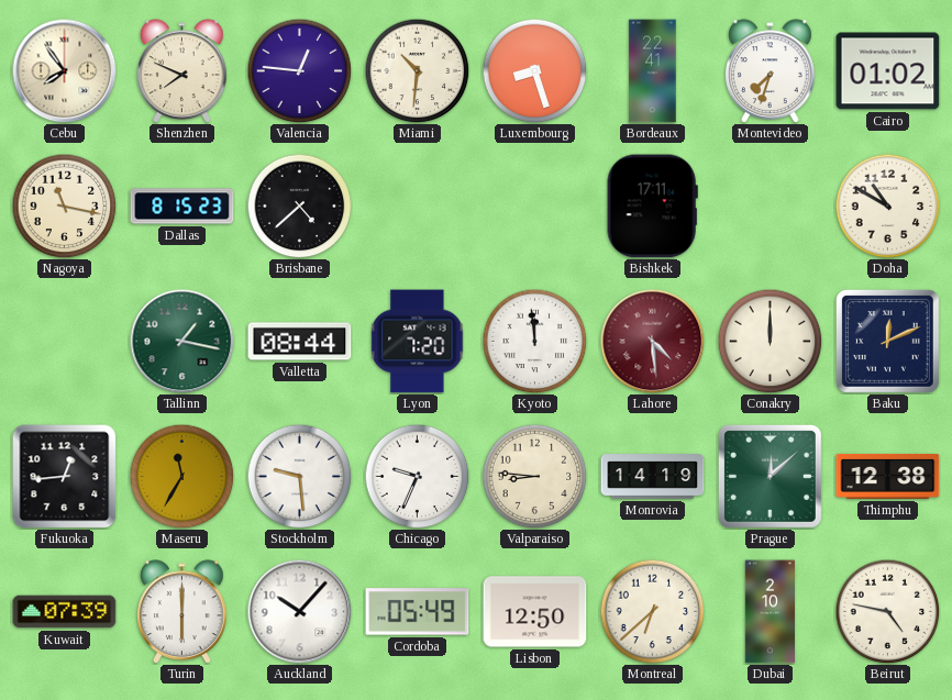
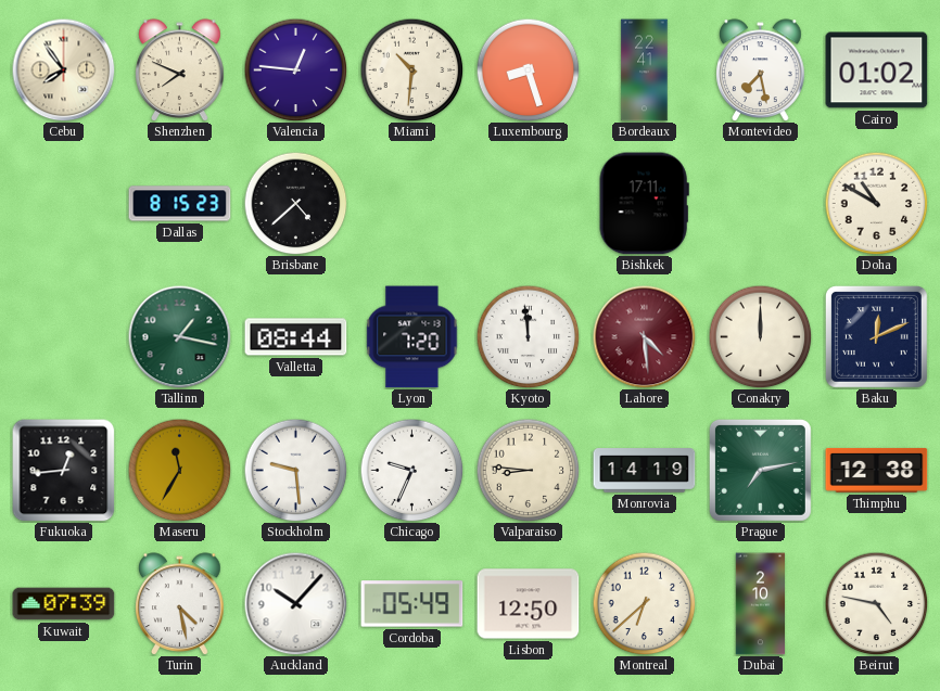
Montevideo: 7:33 -> 7:28
Nagoya: 11:17 -> none
Prague: 12:08 -> 7:13
Turin: 6:00 -> 4:28
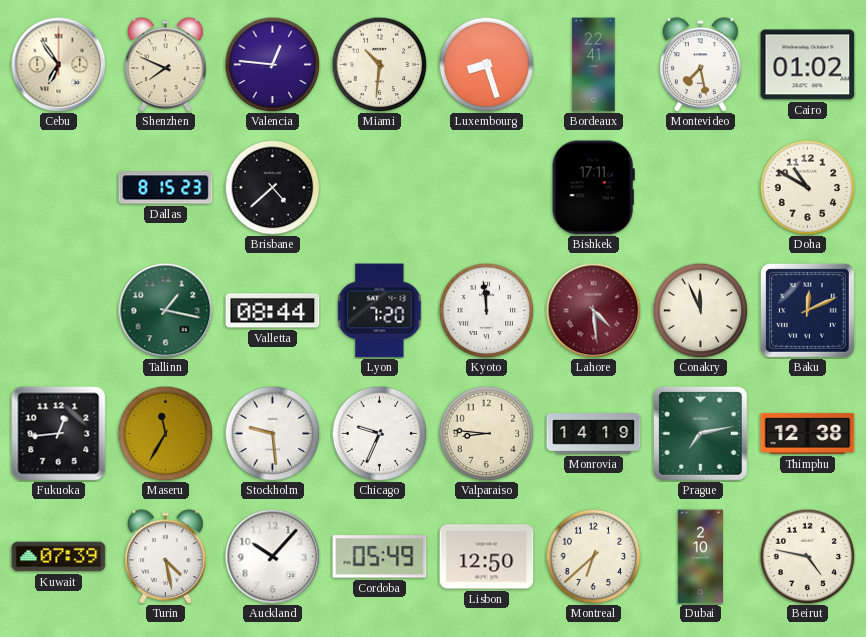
Cebu: 7:54 -> 6:54
Conakry: 12:00 -> 11:56
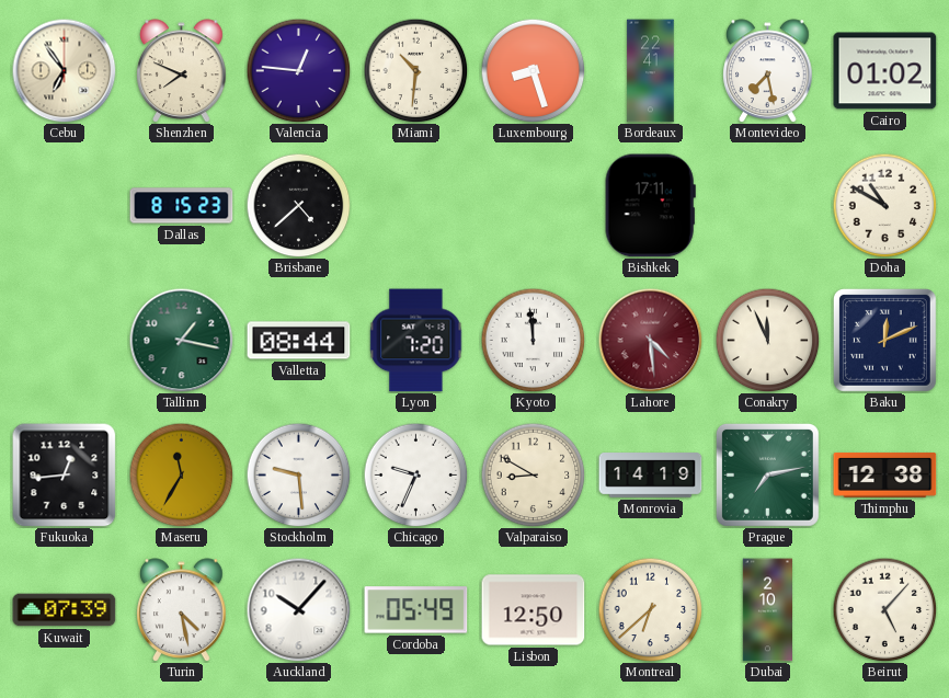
Valparaiso: 8:46 -> 8:50
Beirut: 4:47 -> 5:07
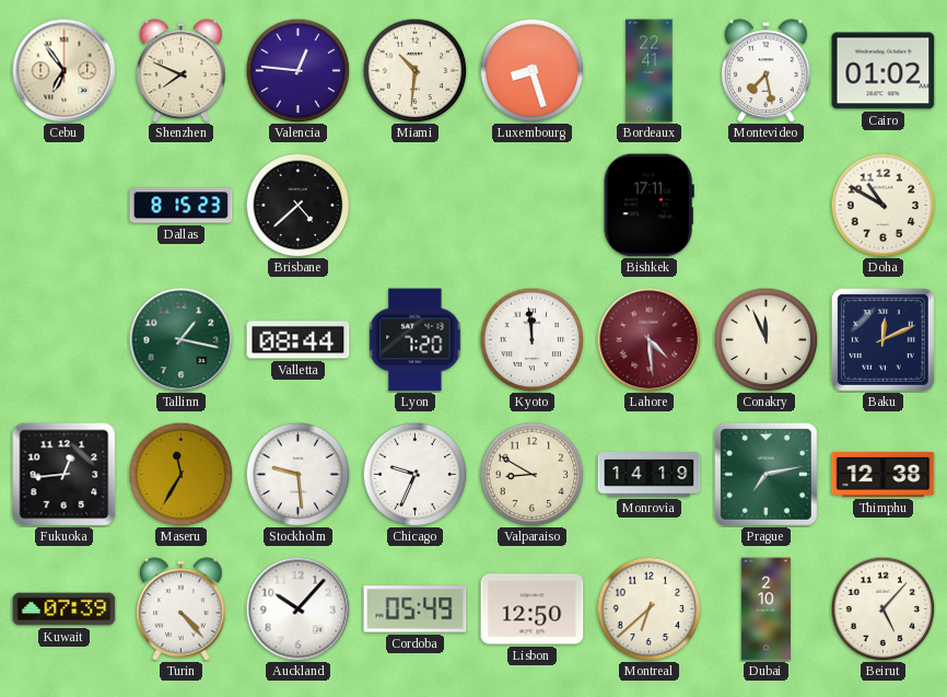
Turin: 4:28 -> 4:23
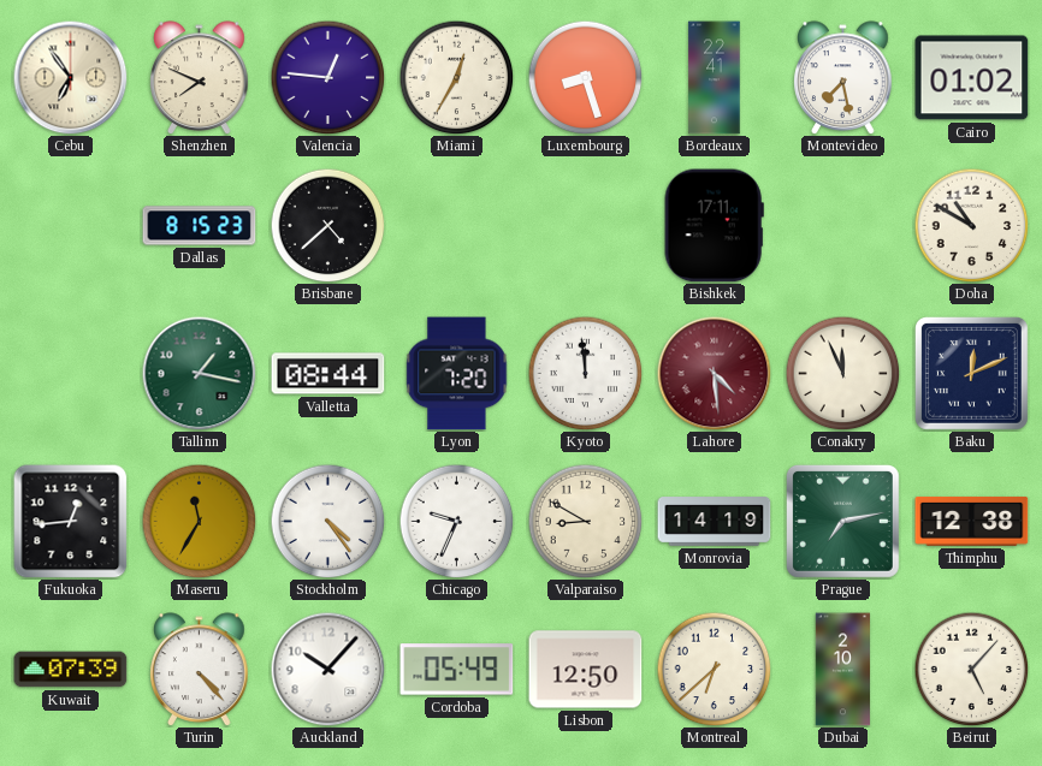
Miami: 10:31 -> 12:35
Stockholm: 9:29 -> 4:24
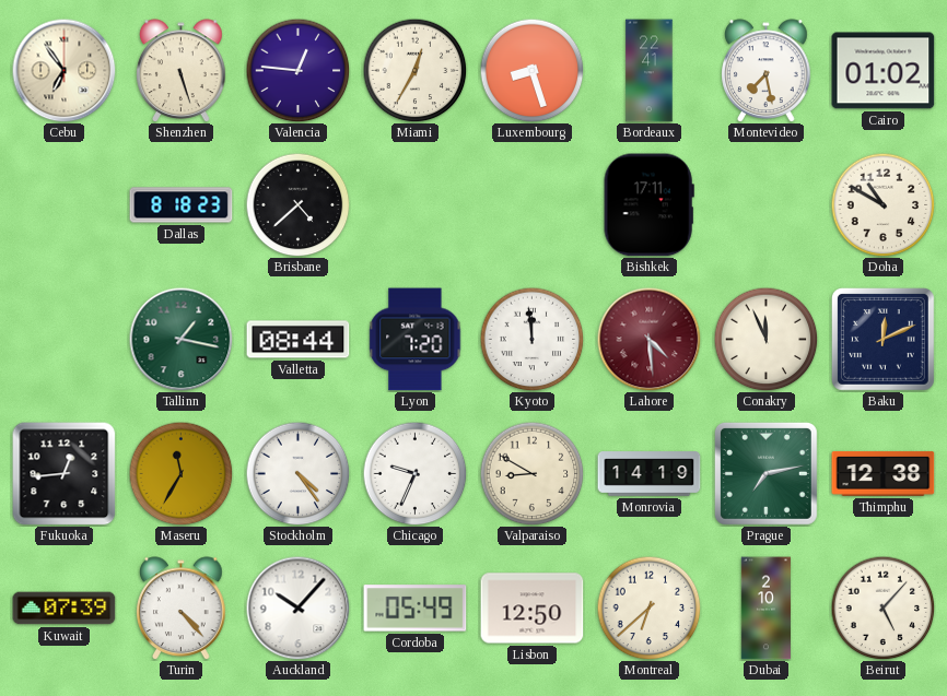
Shenzhen: 7:49 -> 5:27
Dallas: 8:15 -> 8:18
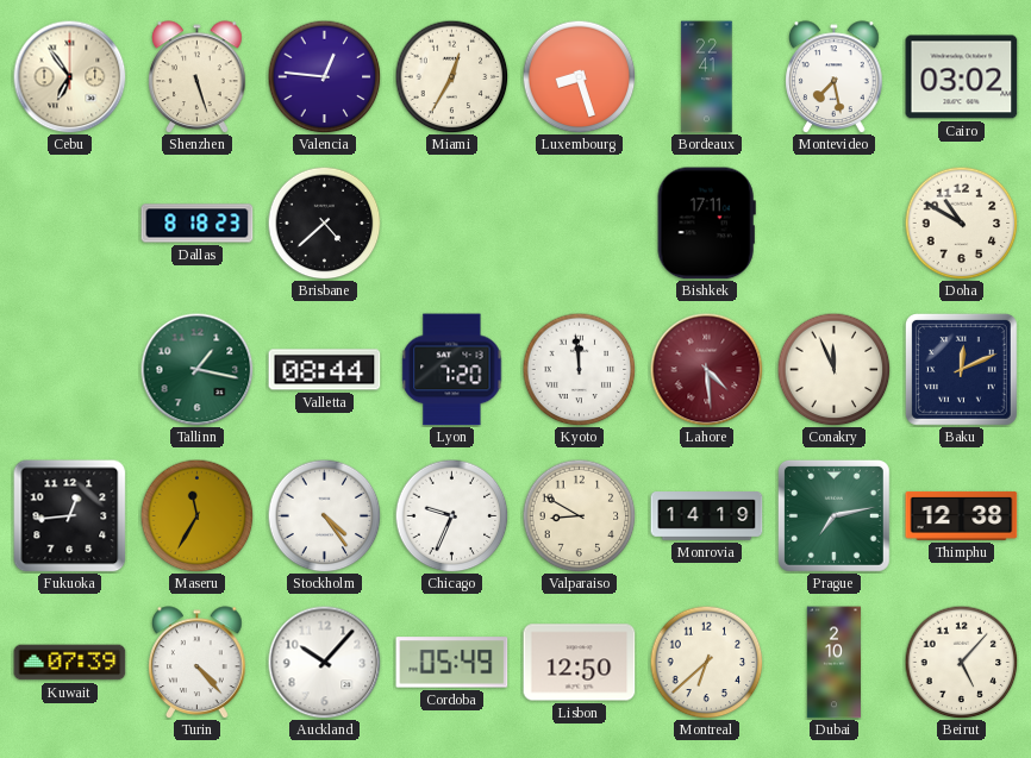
Cairo: 01:02 -> 03:02
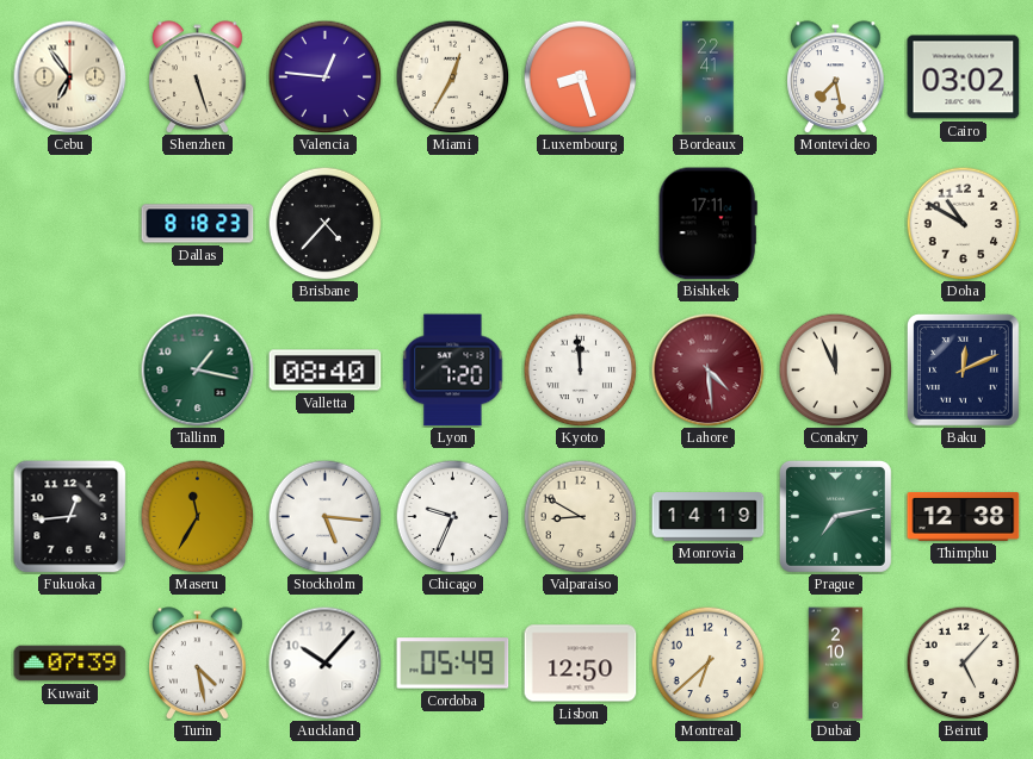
Brisbane: 4:38 -> 4:37
Valletta: 08:44 -> 08:40
Stockholm: 4:24 -> 5:16
Turin: 4:23 -> 4:28
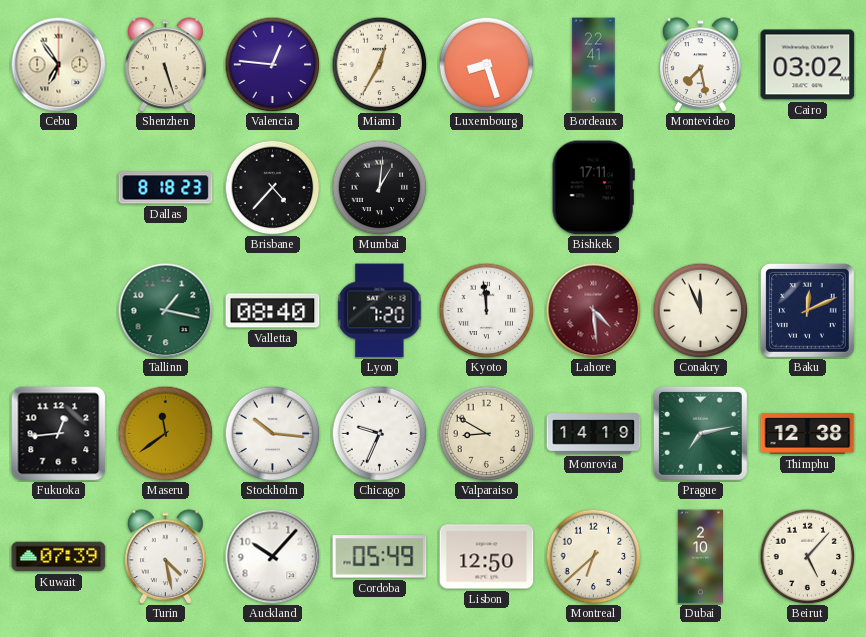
Mumbai: none -> 1:01
Doha: 10:50 -> none
Maseru: 11:35 -> 11:39
Stockholm: 5:16 -> 10:16
